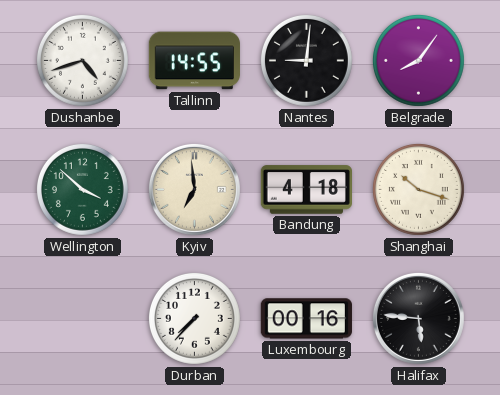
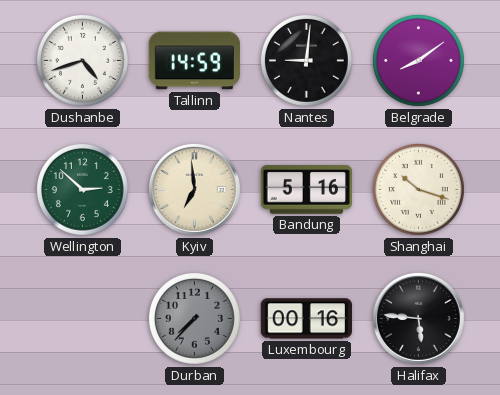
Tallinn: 14:55 -> 14:59
Belgrade: 8:06 -> 8:09
Wellington: 3:52 -> 2:52
Bandung: 4:18 -> 5:16
Durban dial: white -> grey
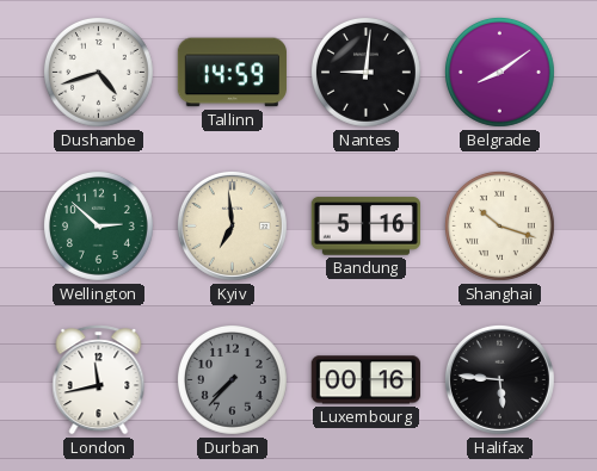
London: none -> 11:43
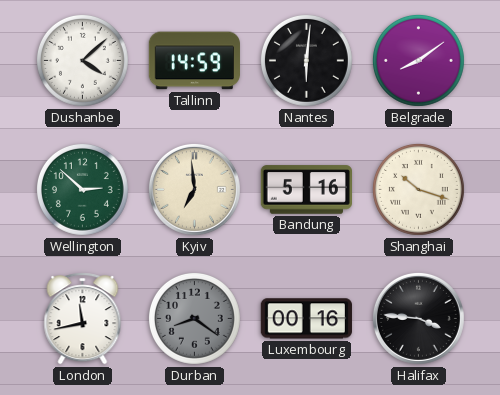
Dushanbe: 4:42 -> 4:08
Nantes: 9:01 -> 6:01
Durban: 7:37 -> 8:21
Halifax: 5:46 -> 3:46
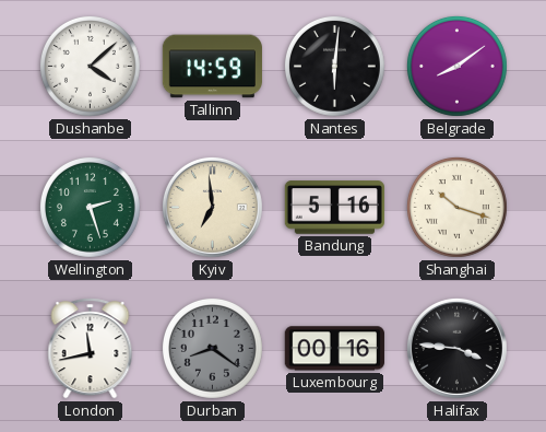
Wellington: 2:52 -> 2:27
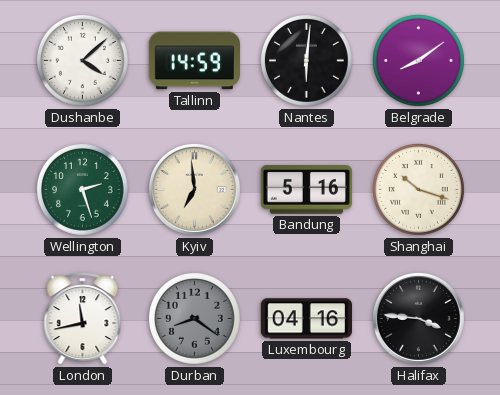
Luxembourg: 00:16 -> 04:16
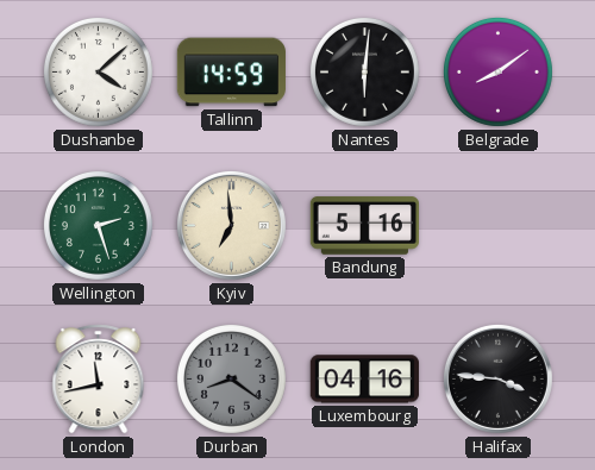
Shanghai: 10:18 -> none
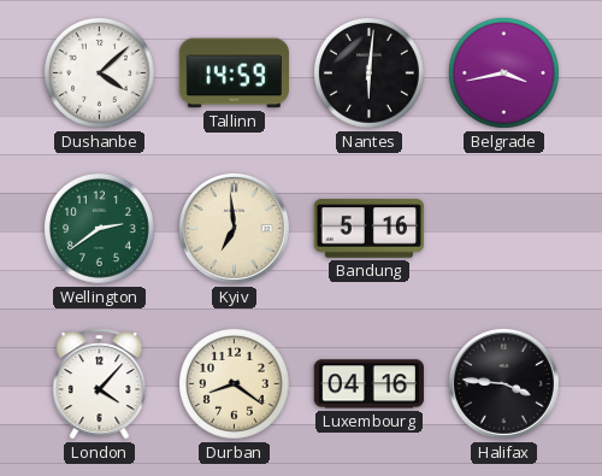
Belgrade: 8:09 -> 3:43
Wellington: 2:27 -> 2:39
London: 11:43 -> 4:07
Durban dial: grey -> cream
